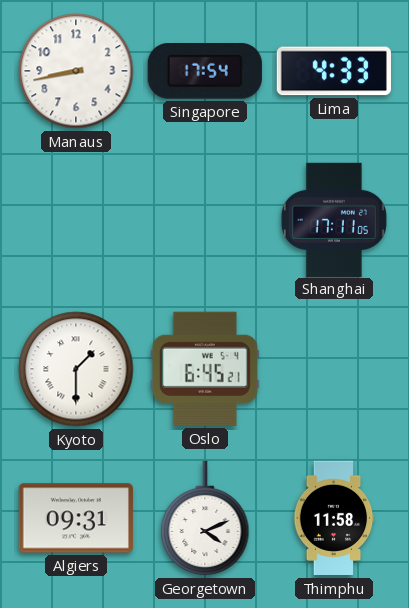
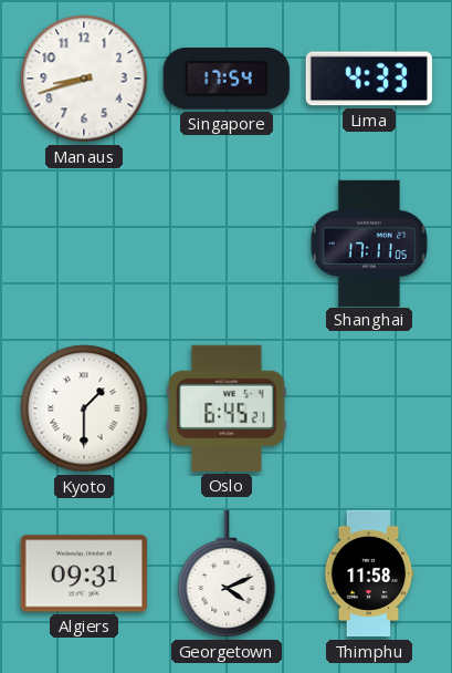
Manaus: 8:43 -> 8:42
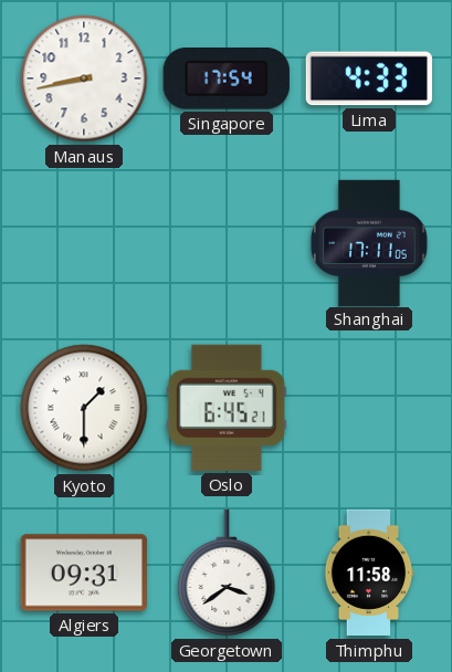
Manaus: 8:42 -> 8:43
Georgetown: 4:11 -> 3:39
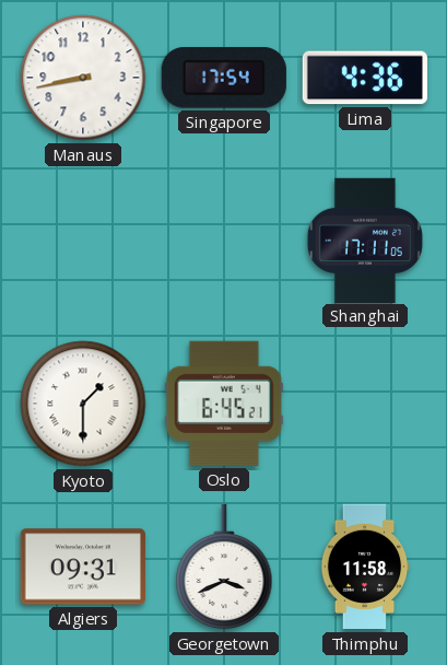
Lima: 4:33 -> 4:36
Georgetown: 3:39 -> 3:41
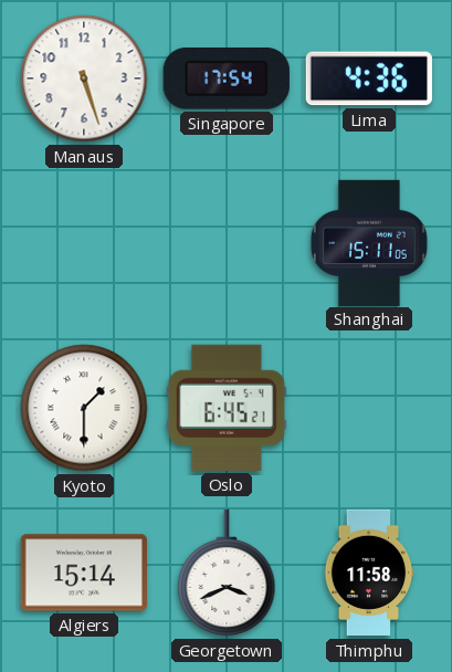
Manaus: 8:43 -> 5:27
Shanghai: 17:11 -> 15:11
Algiers: 09:31 -> 15:14
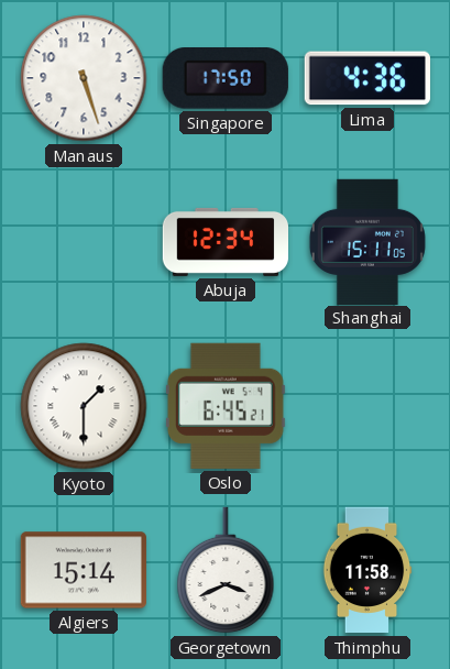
Singapore: 17:54 -> 17:50
Abuja: none -> 12:34
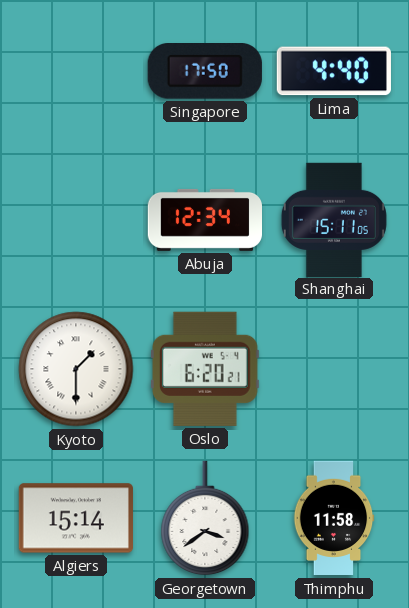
Manaus: 5:27 -> none
Lima: 4:36 -> 4:40
Oslo: 6:45 -> 6:20
Georgetown: 3:41 -> 3:39
